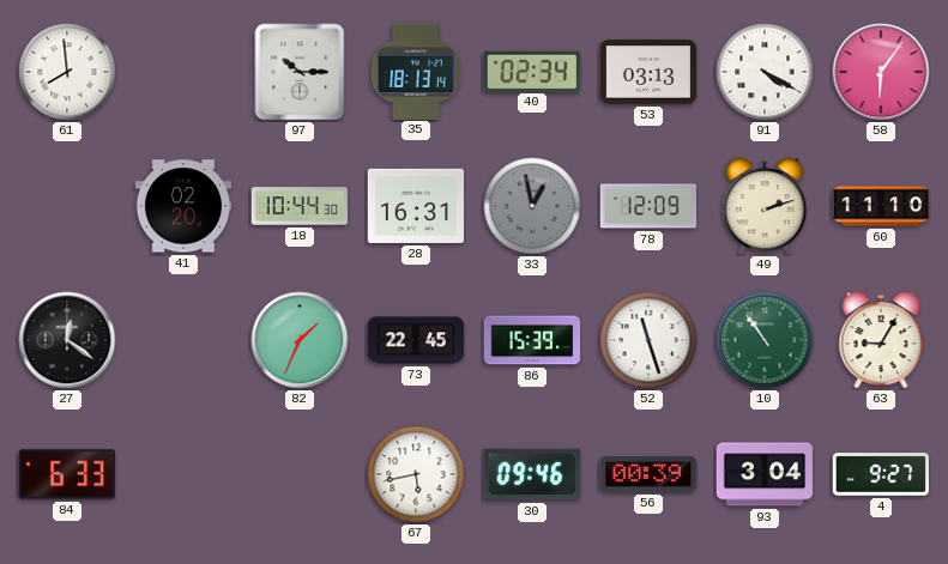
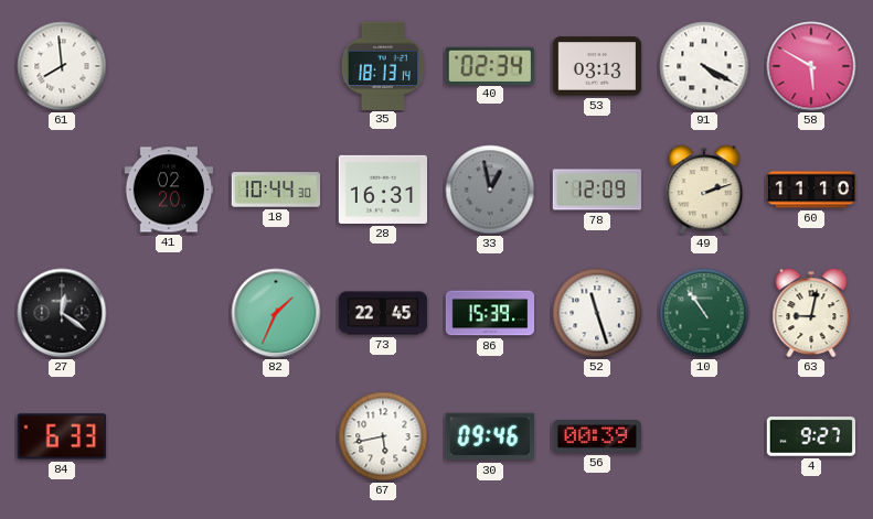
97: 10:15 -> none
58: 6:06 -> 5:50
63: 9:05 -> 9:02
93: 3:04 -> none
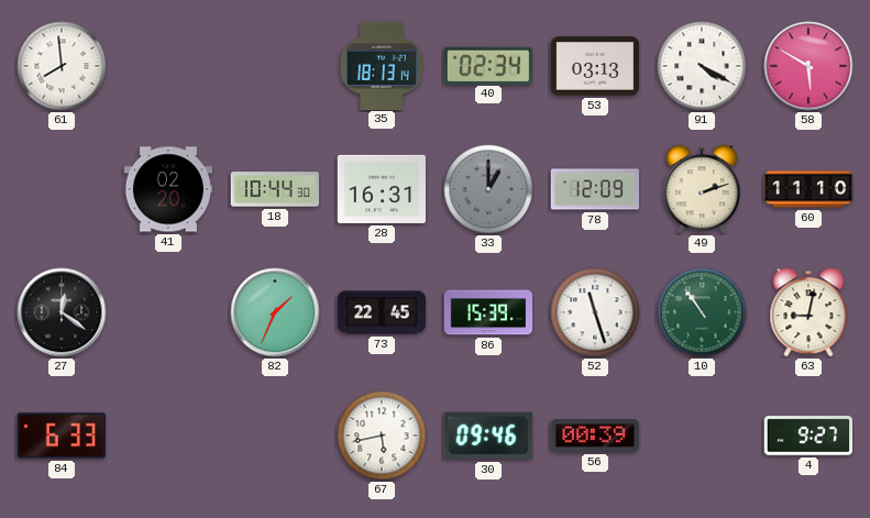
33: 12:58 -> 1:00
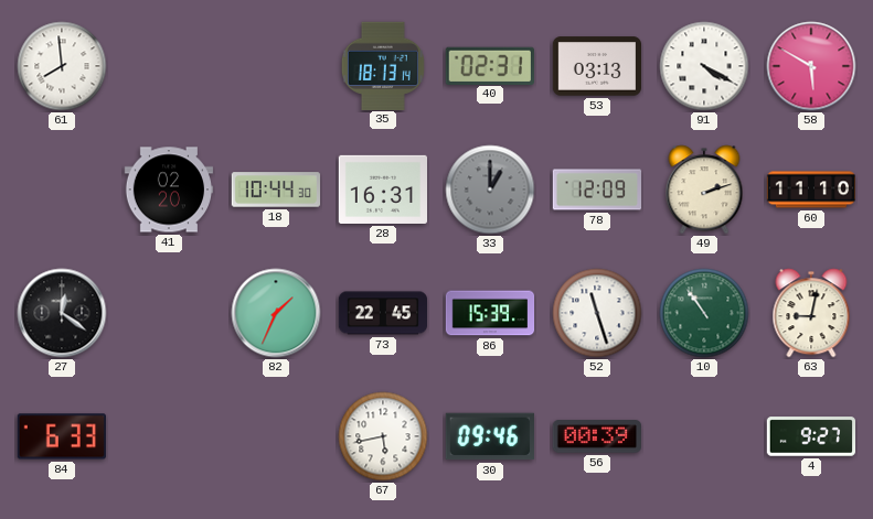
40: 02:34 -> 02:31
